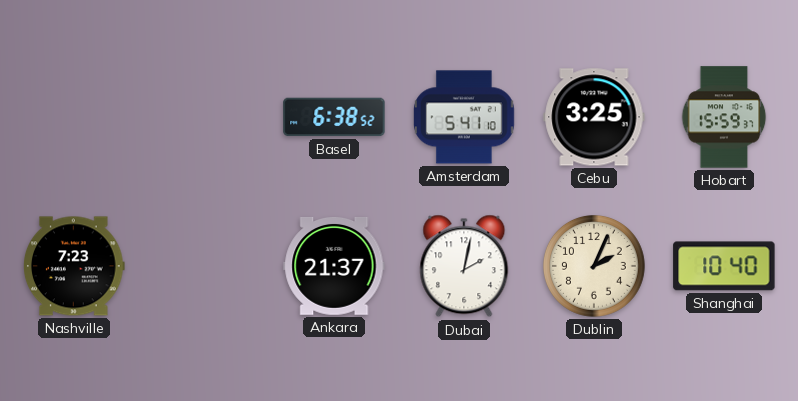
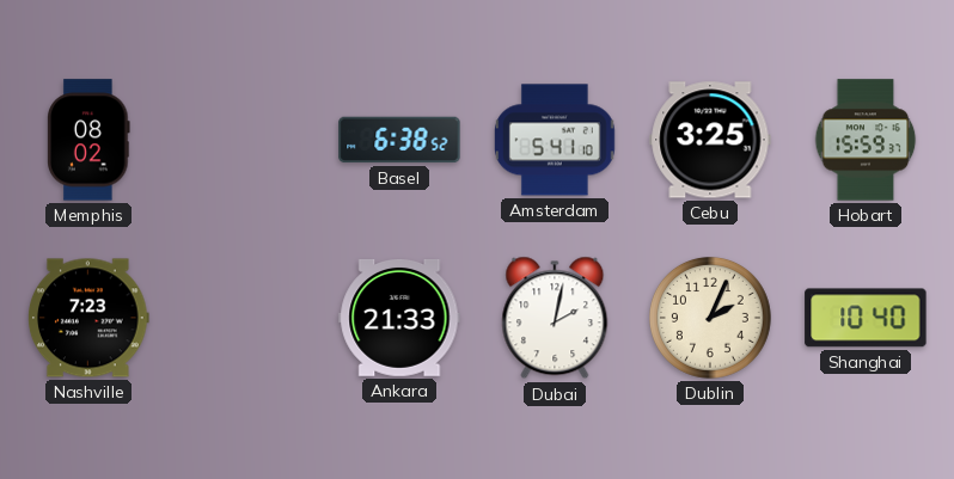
Memphis: none -> 08:02
Ankara: 21:37 -> 21:33
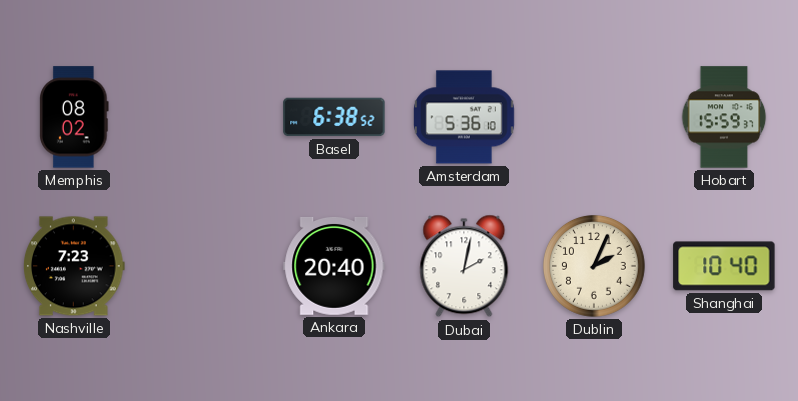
Amsterdam: 5:41 -> 5:36
Cebu: 3:25 -> none
Ankara: 21:33 -> 20:40
